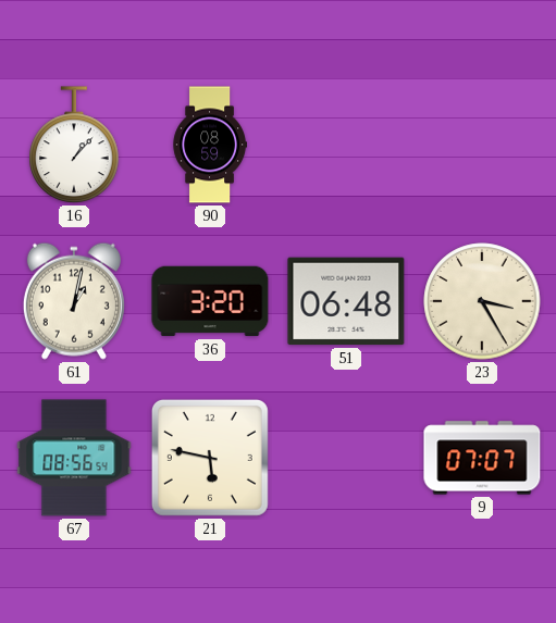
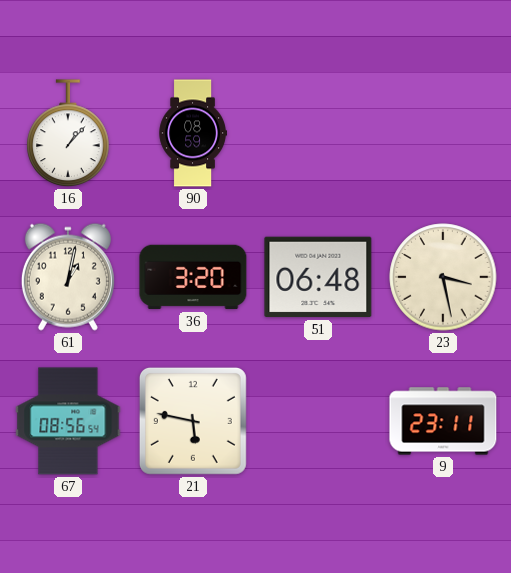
23: 3:25 -> 3:28
9: 07:07 -> 23:11
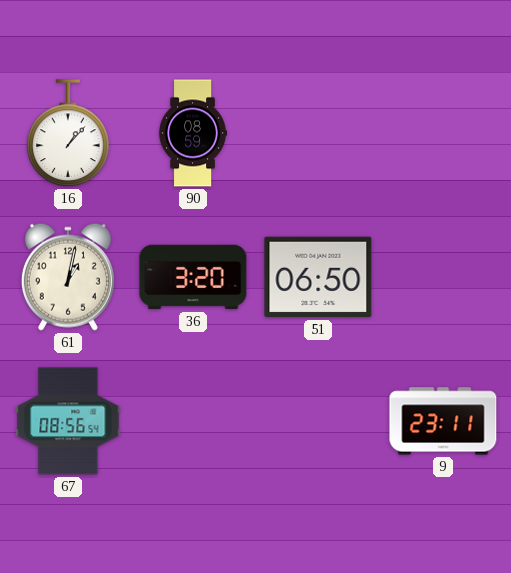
51: 06:48 -> 06:50
23: 3:28 -> none
21: 5:47 -> none
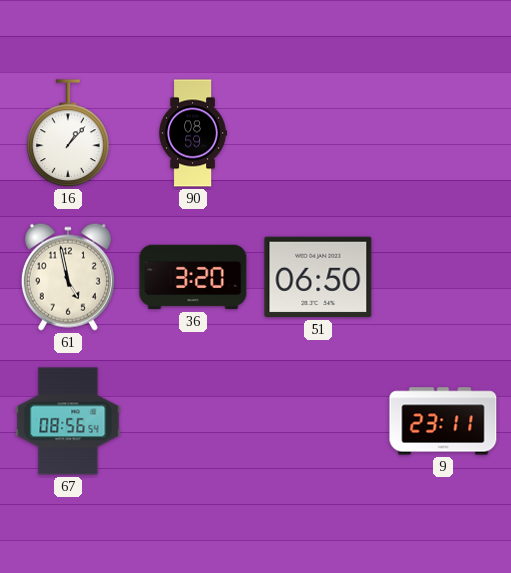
61: 1:02 -> 4:58
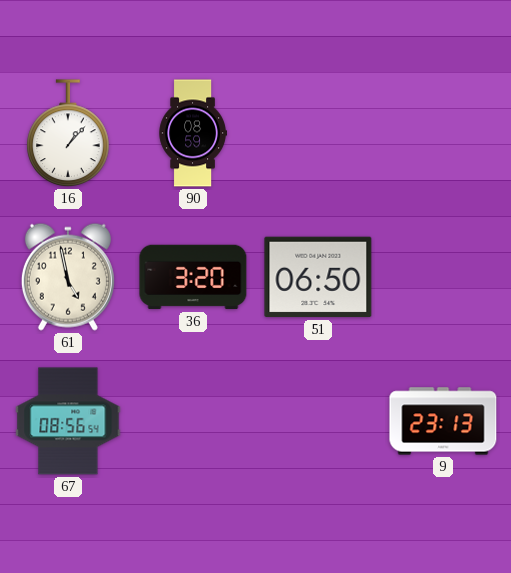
9: 23:11 -> 23:13
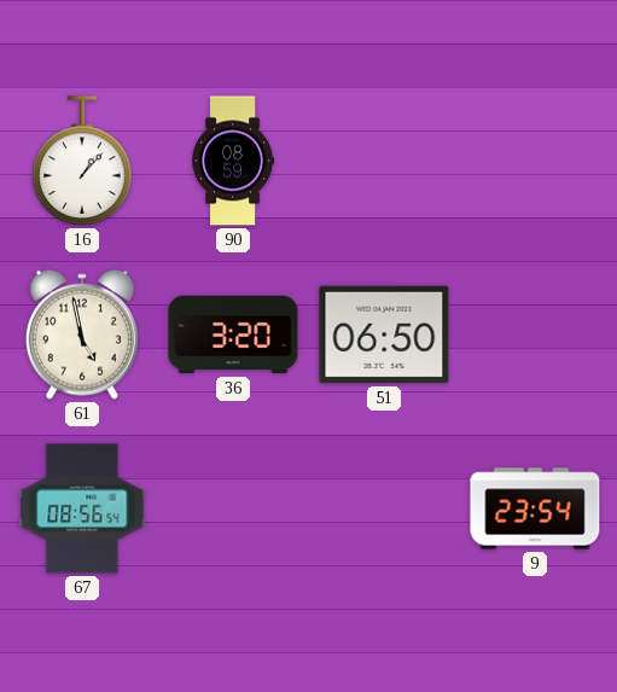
9: 23:13 -> 23:54
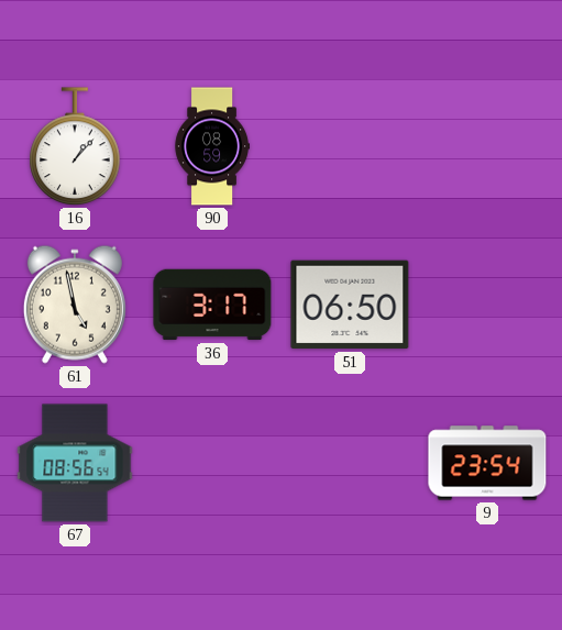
36: 3:20 -> 3:17
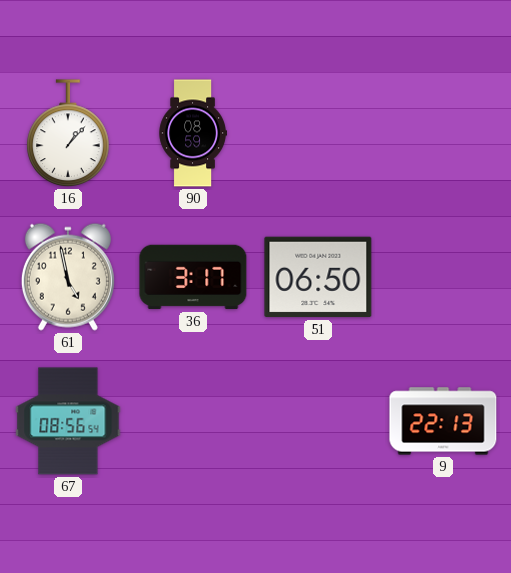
9: 23:54 -> 22:13
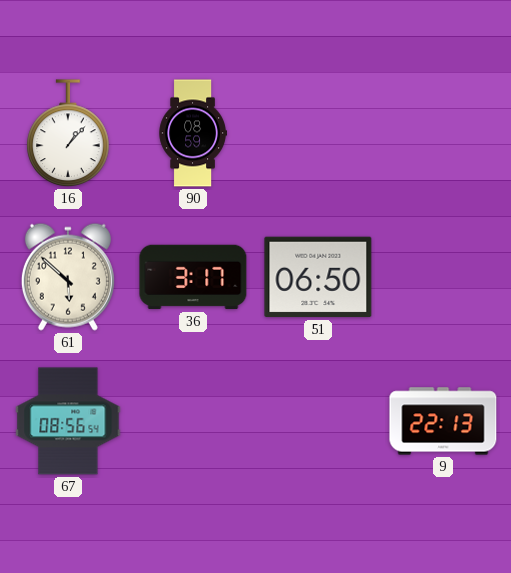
61: 4:58 -> 5:52
